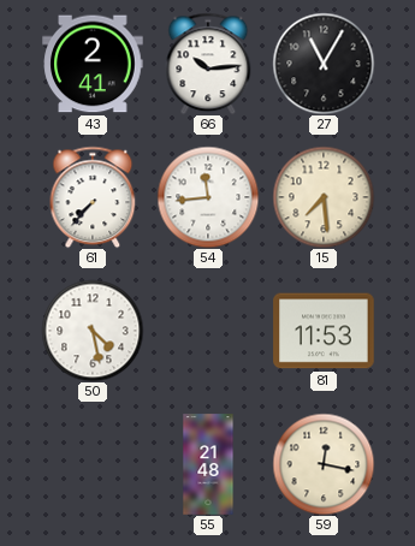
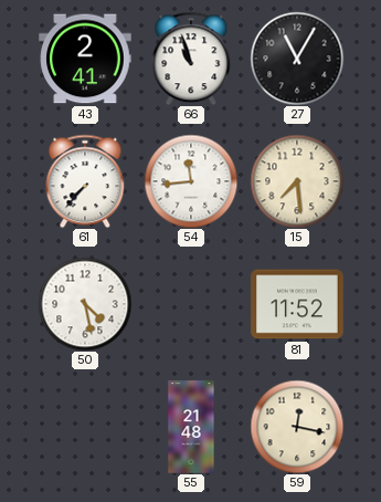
66: 10:14 -> 10:57
81: 11:53 -> 11:52
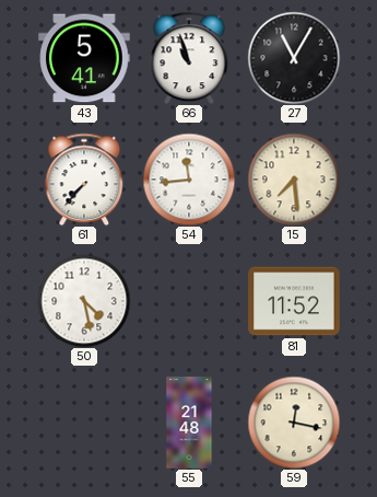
43: 2:41 -> 5:41
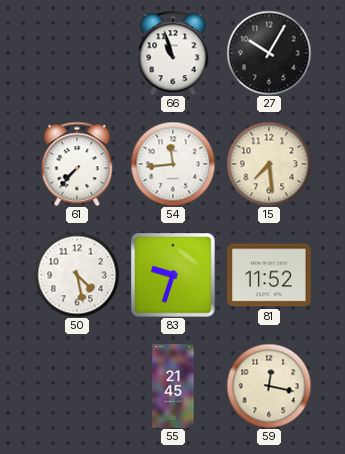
43: 5:41 -> none
27: 11:05 -> 10:05
83: none -> 9:33
55: 21:48 -> 21:45
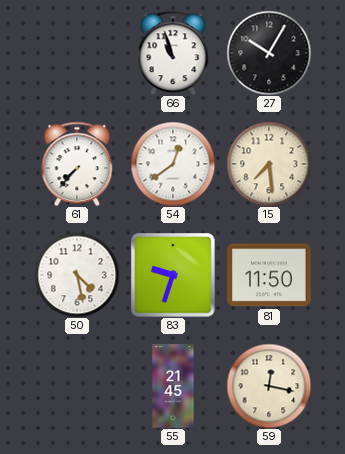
54: 11:44 -> 12:39
81: 11:52 -> 11:50
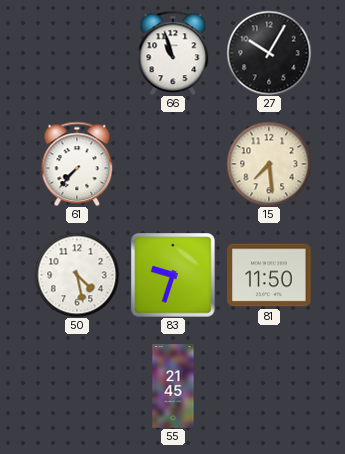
54: 12:39 -> none
59: 12:17 -> none
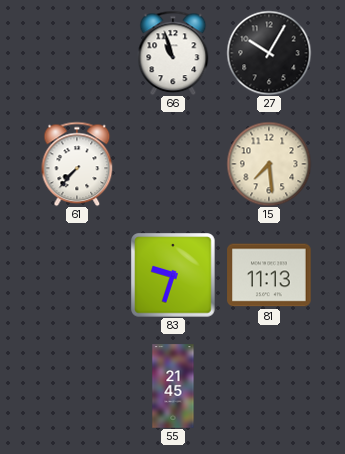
50: 4:28 -> none
81: 11:50 -> 11:13
